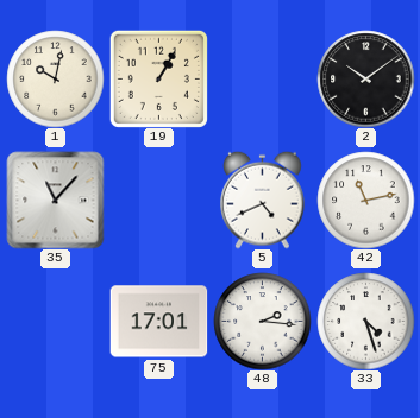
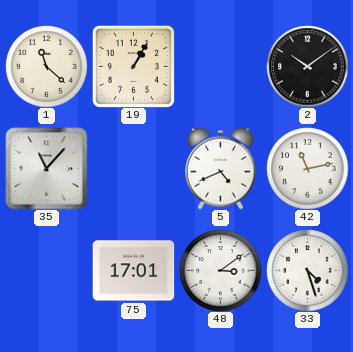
1: 10:02 -> 11:22
48: 2:16 -> 3:09
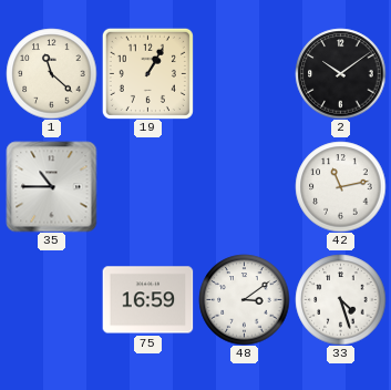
35: 11:07 -> 10:45
5: 4:41 -> none
75: 17:01 -> 16:59
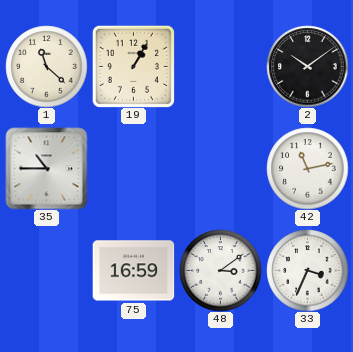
33: 4:27 -> 3:34
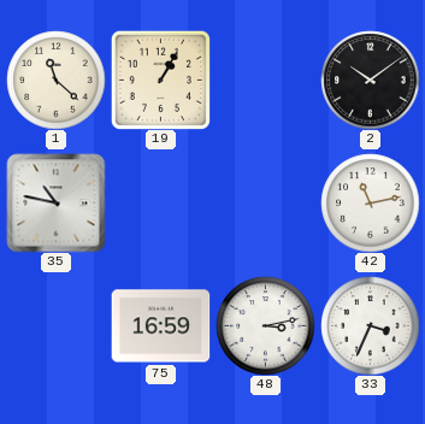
35: 10:45 -> 10:47
48: 3:09 -> 3:13
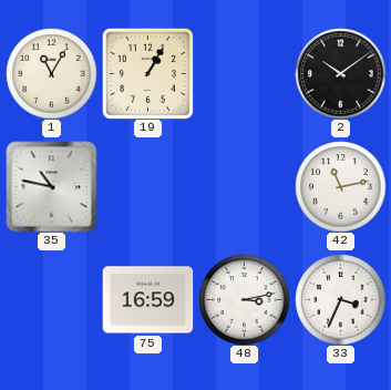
1: 11:22 -> 11:05
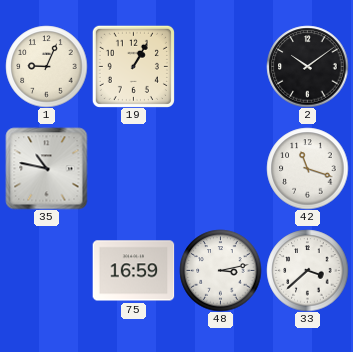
1: 11:05 -> 9:04
42: 11:13 -> 11:18
33: 3:34 -> 3:38
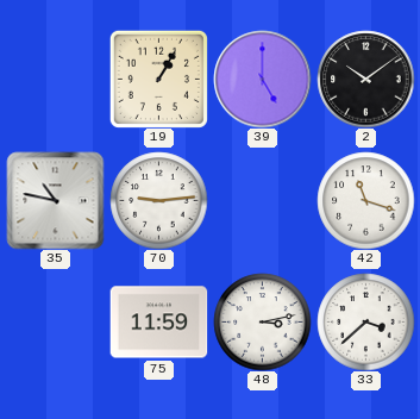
1: 9:04 -> none
39: none -> 5:00
70: none -> 9:14
75: 16:59 -> 11:59
